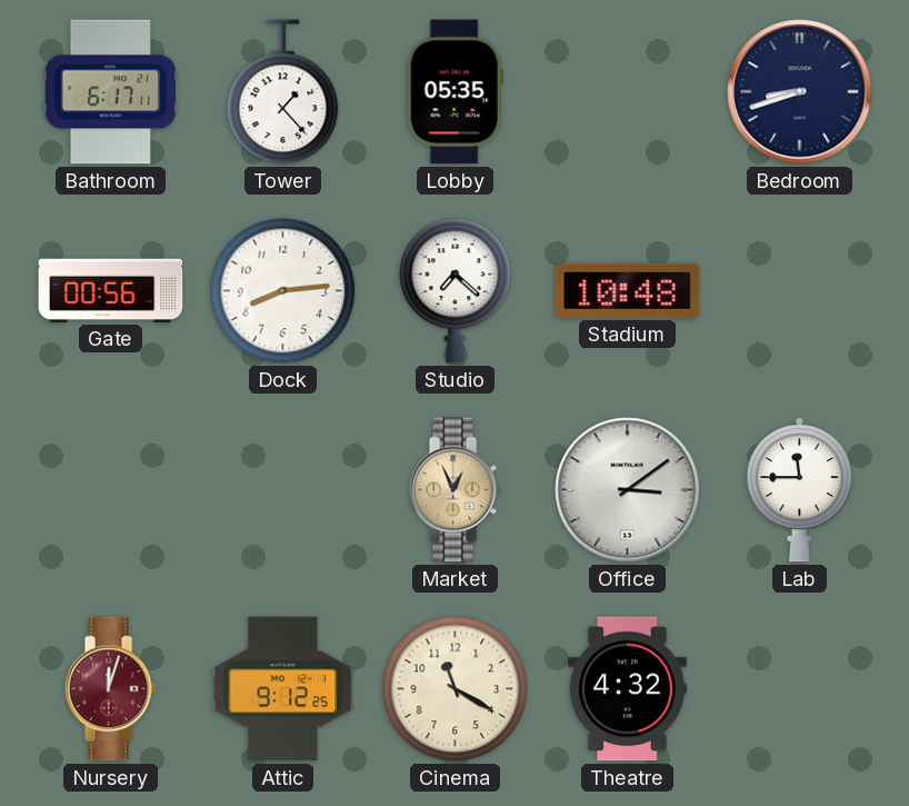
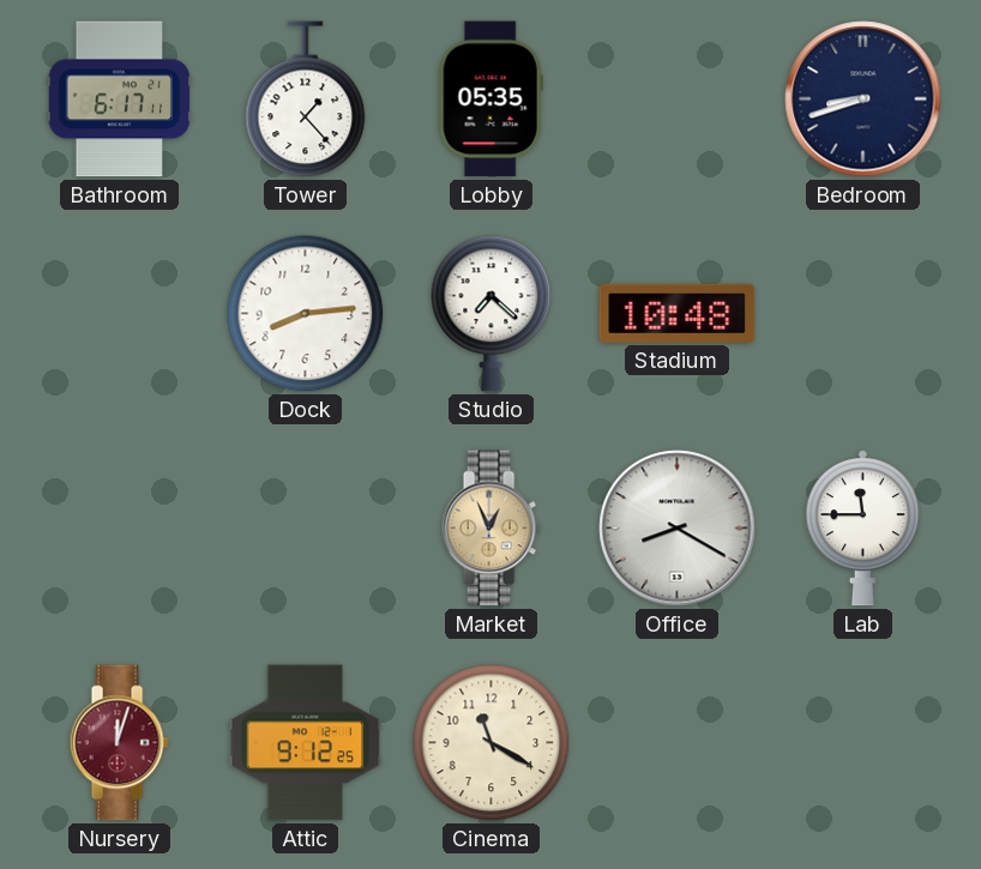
Gate: 00:56 -> none
Office: 3:09 -> 8:20
Theatre: 4:32 -> none
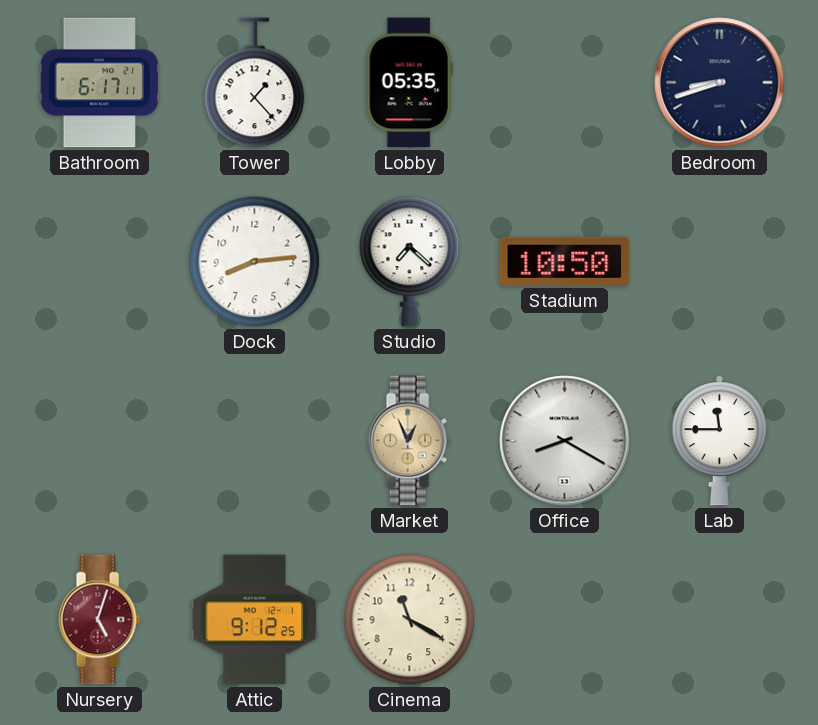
Stadium: 10:48 -> 10:50
Nursery: 12:03 -> 5:03
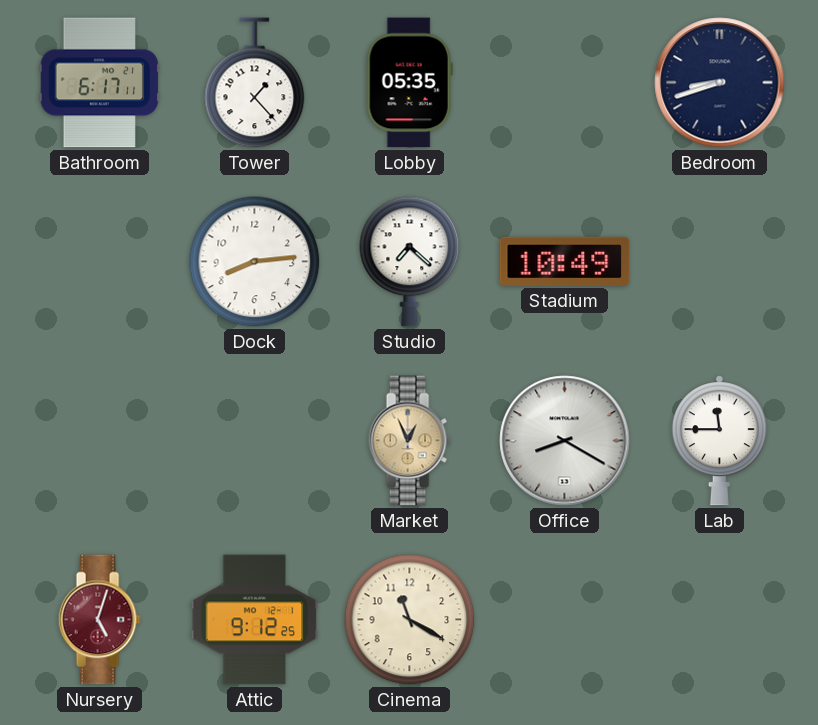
Stadium: 10:50 -> 10:49
